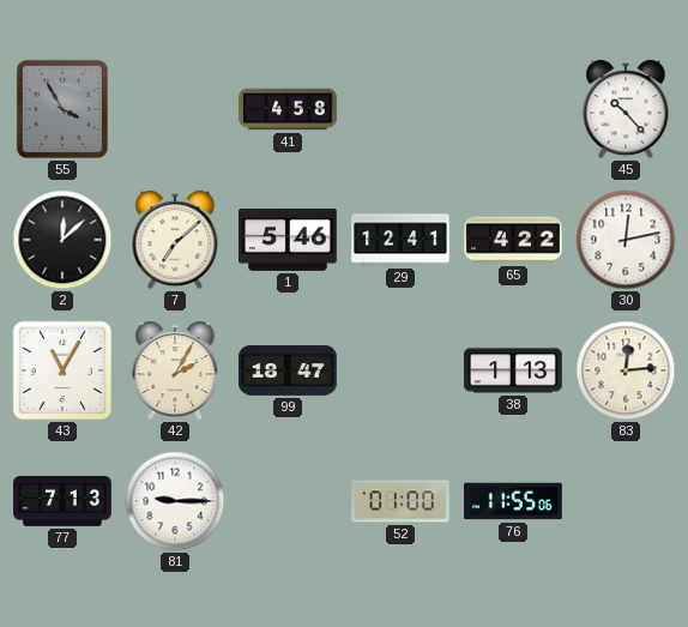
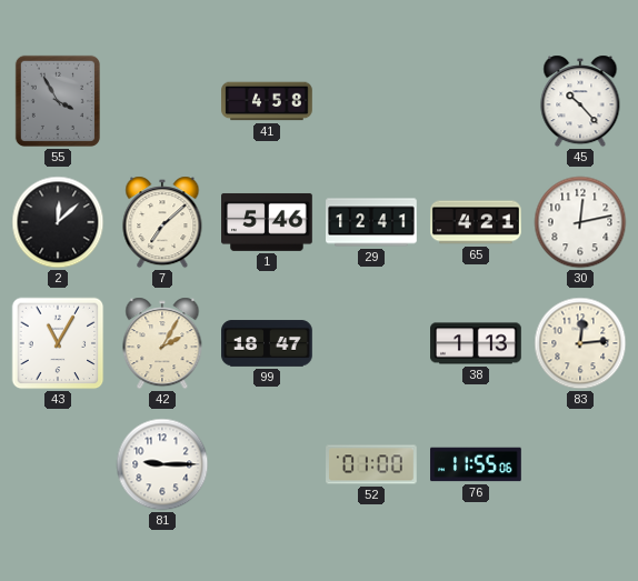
65: 4:22 -> 4:21
77: 7:13 -> none
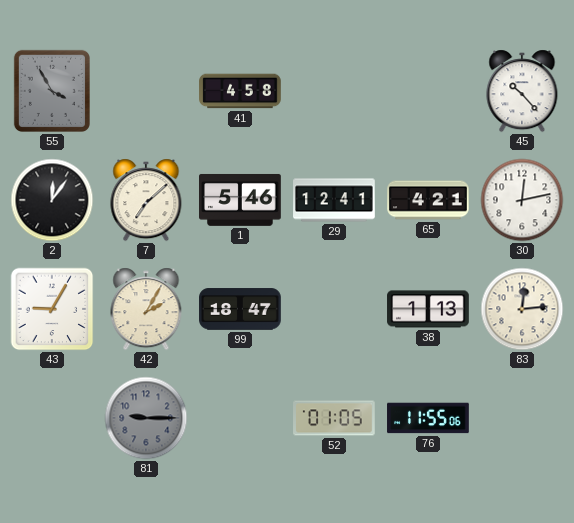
2: 12:08 -> 12:06
43: 11:05 -> 9:05
81 dial: white -> grey
52: 01:00 -> 01:05
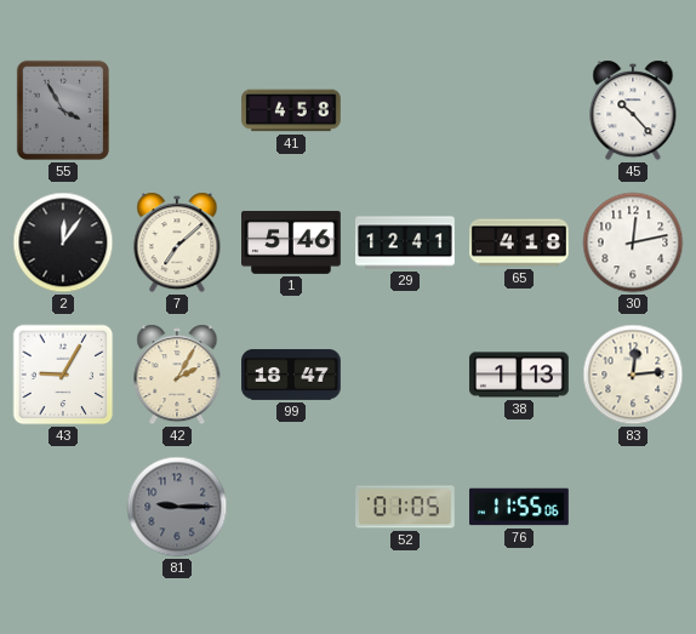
65: 4:21 -> 4:18
